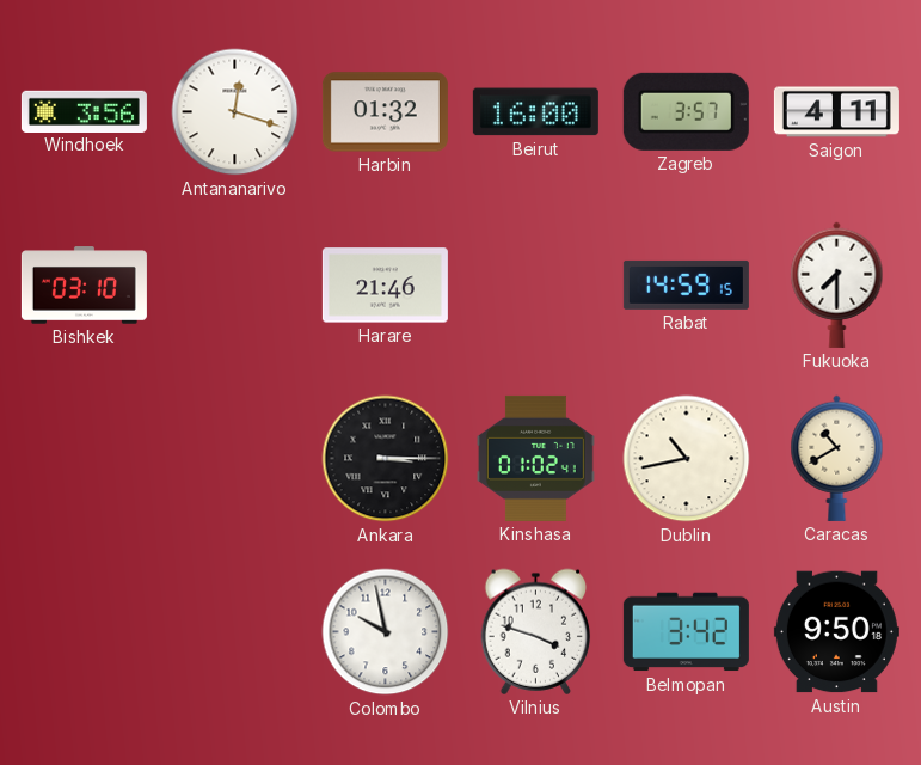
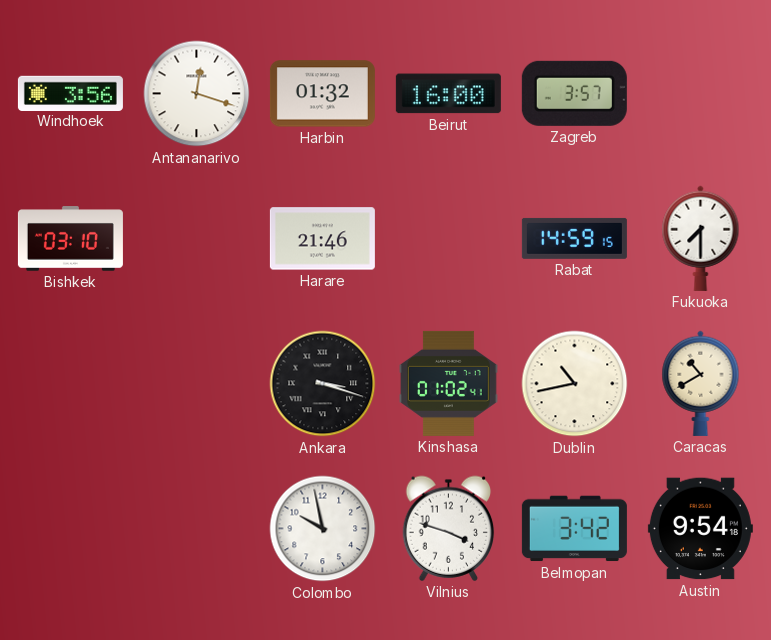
Saigon: 4:11 -> none
Ankara: 3:15 -> 3:18
Austin: 9:50 -> 9:54
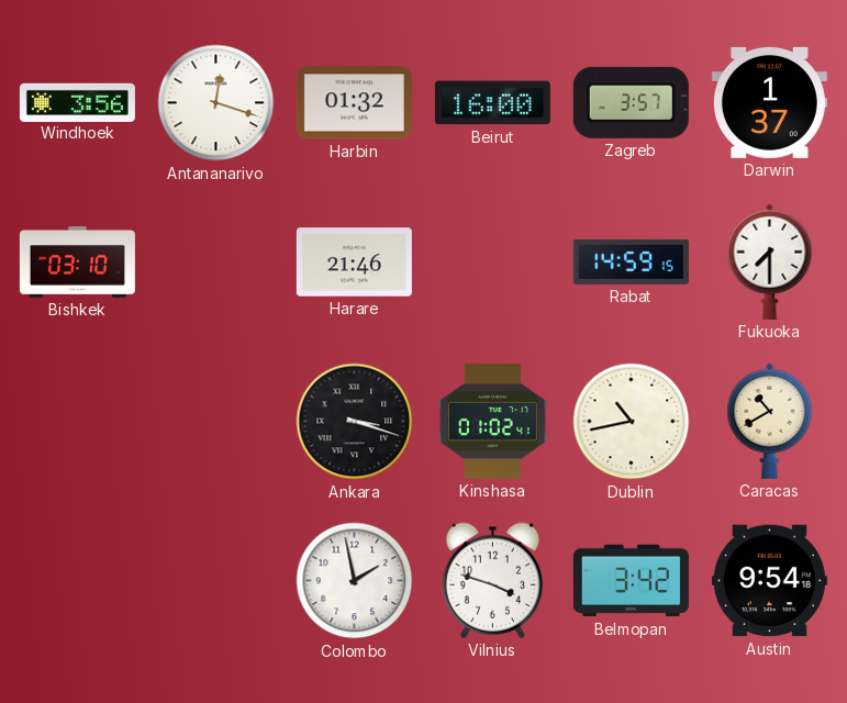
Darwin: none -> 1:37
Colombo: 9:58 -> 1:58
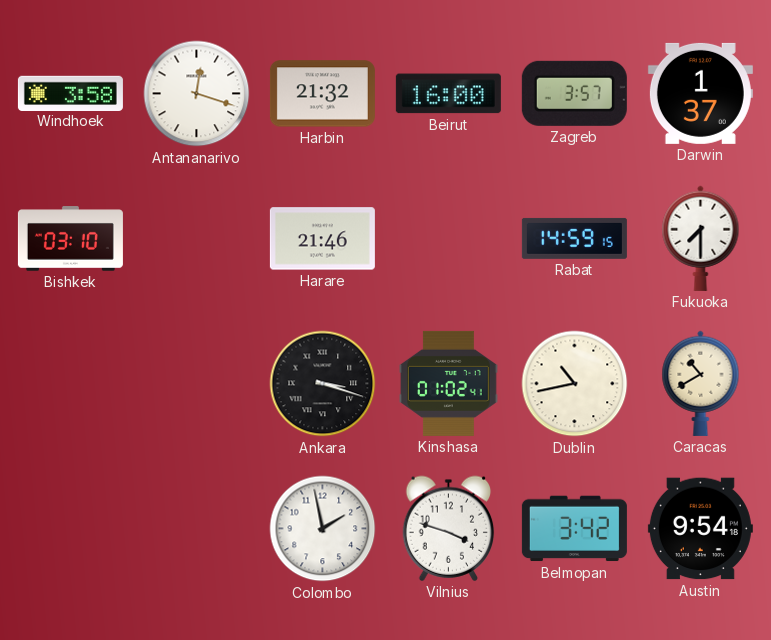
Windhoek: 3:56 -> 3:58
Harbin: 01:32 -> 21:32
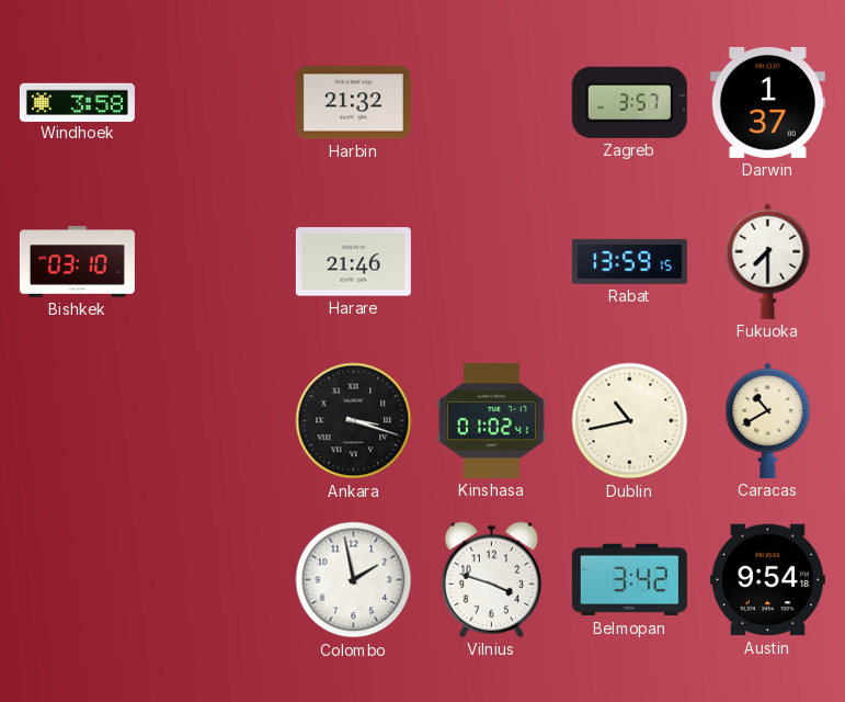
Antananarivo: 12:18 -> none
Beirut: 16:00 -> none
Rabat: 14:59 -> 13:59
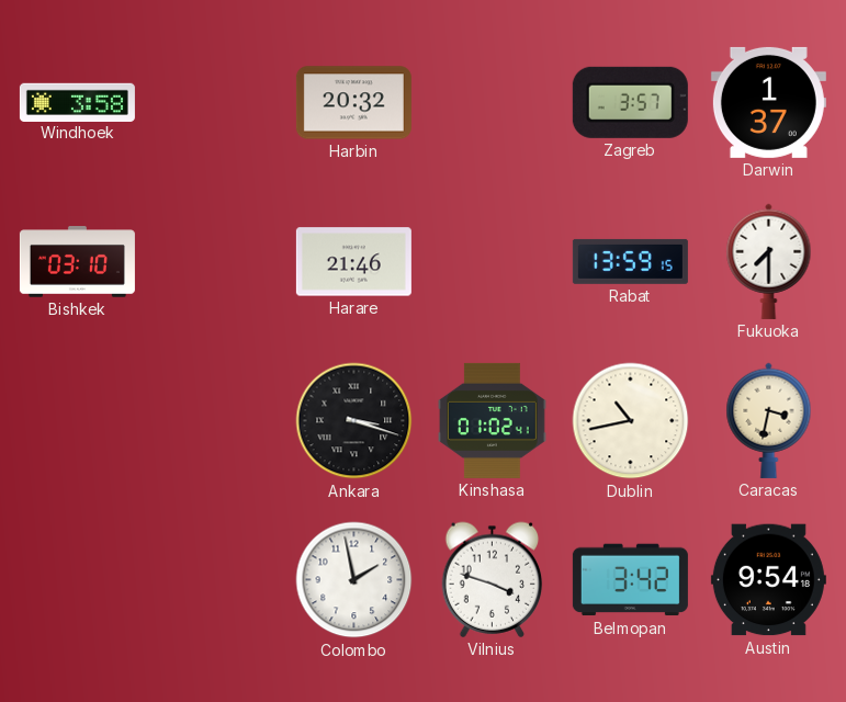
Harbin: 21:32 -> 20:32
Caracas: 10:40 -> 3:32
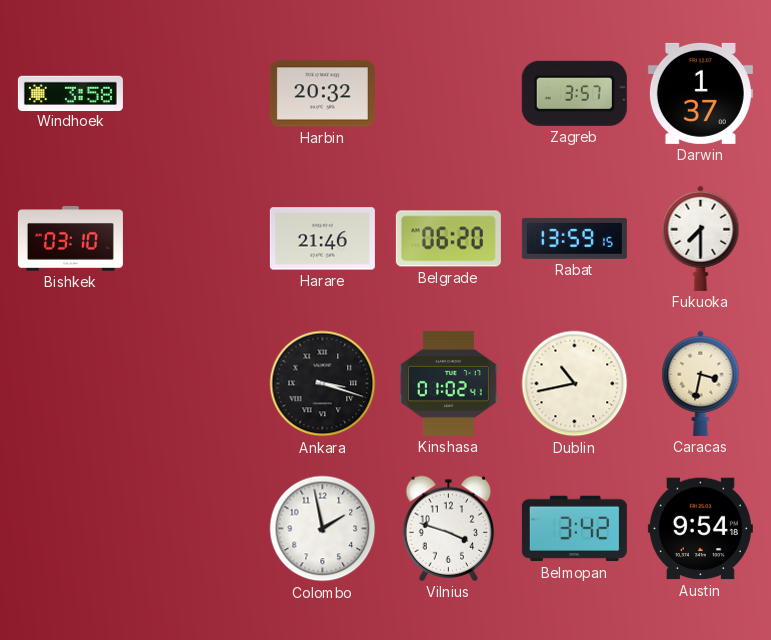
Belgrade: none -> 06:20
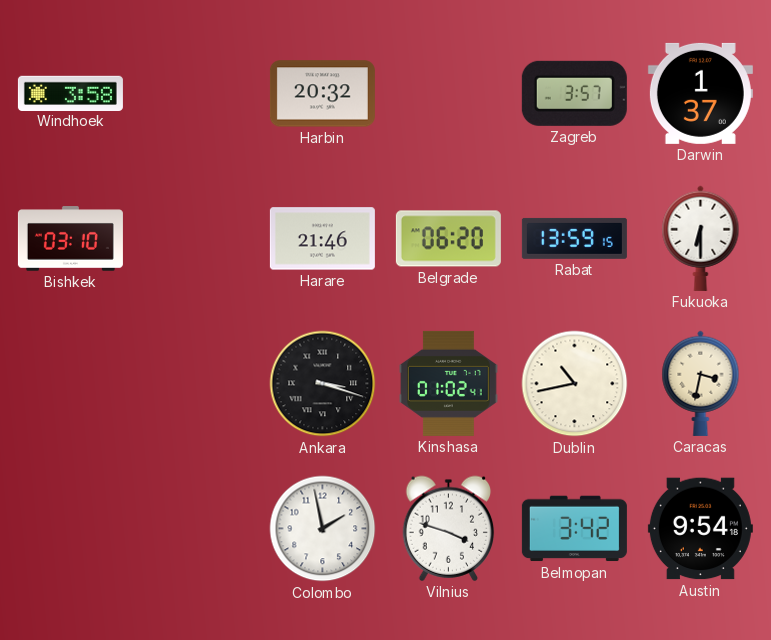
Fukuoka: 7:30 -> 6:30
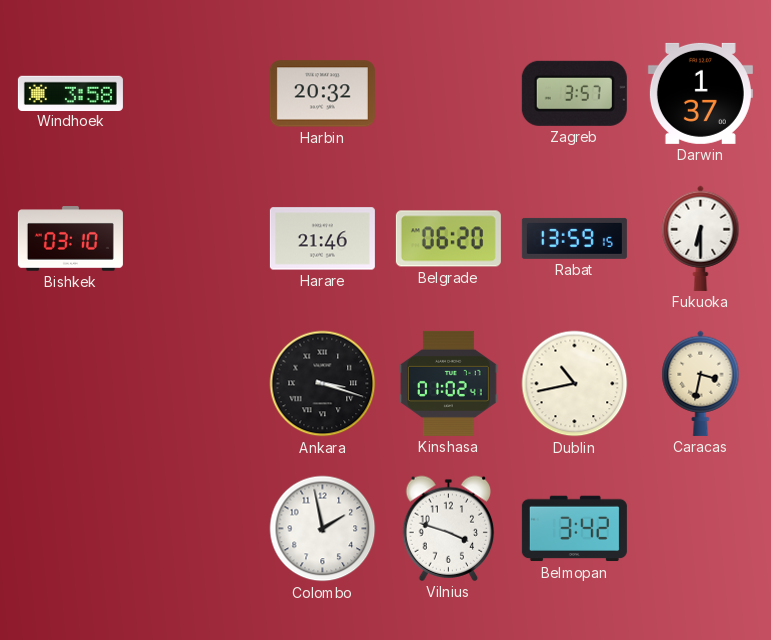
Austin: 9:54 -> none
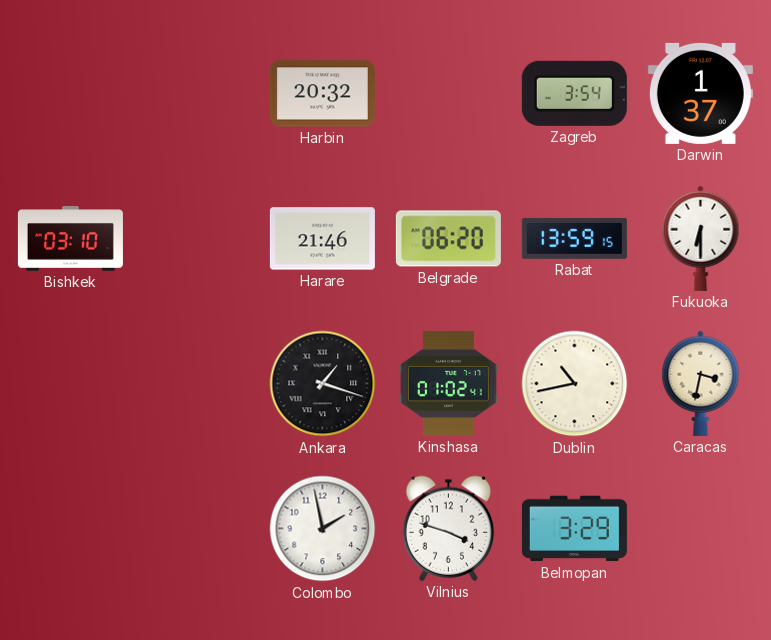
Windhoek: 3:58 -> none
Zagreb: 3:57 -> 3:54
Ankara: 3:18 -> 1:18
Belmopan: 3:42 -> 3:29
